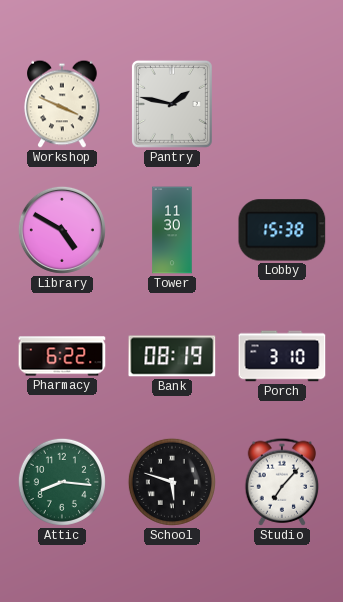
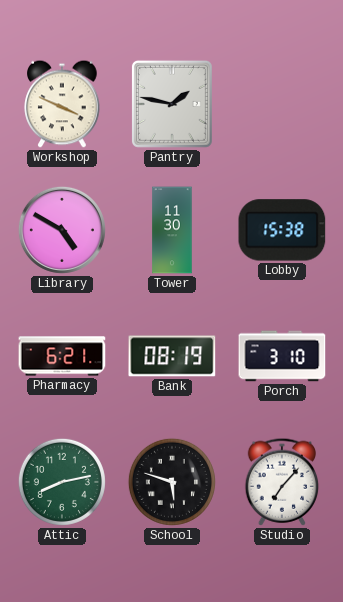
Pharmacy: 6:22 -> 6:21
Attic: 8:16 -> 8:13
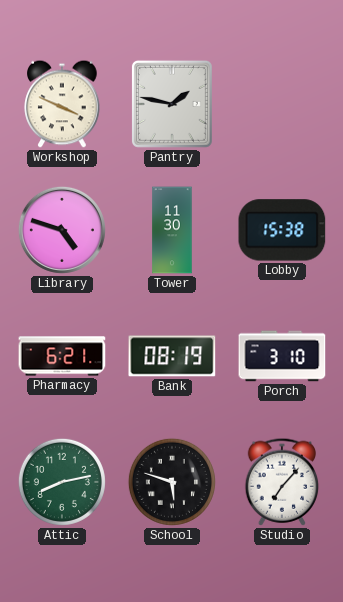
Library: 4:50 -> 4:48
